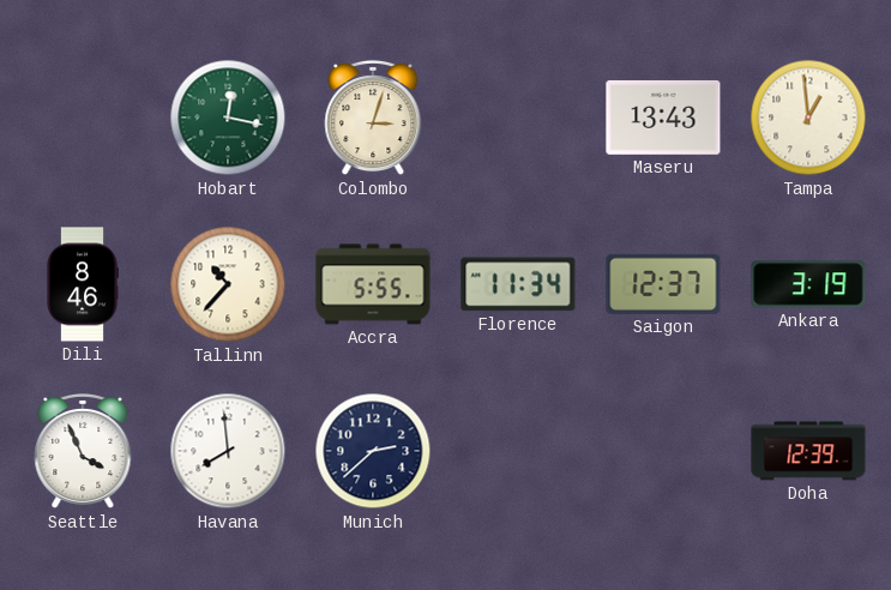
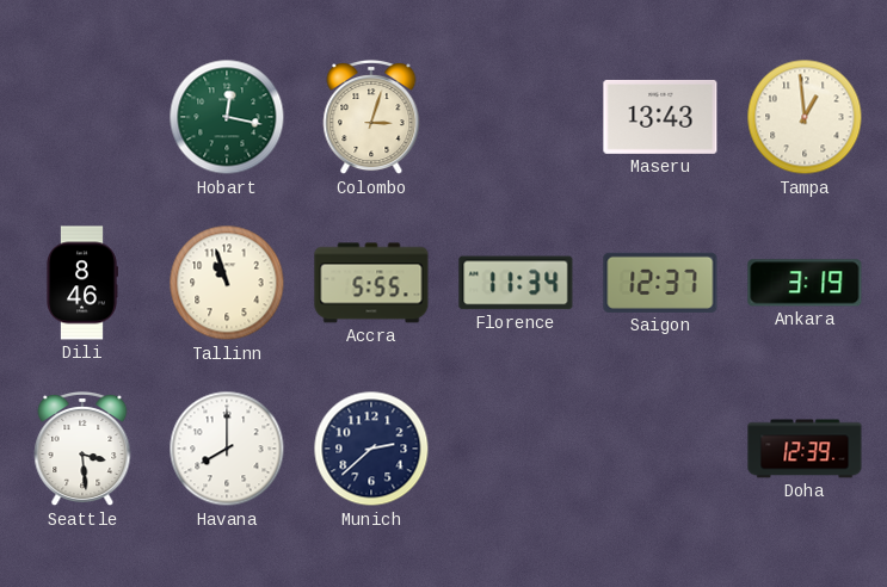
Tallinn: 10:37 -> 10:57
Seattle: 3:56 -> 3:29
Havana: 7:59 -> 8:00
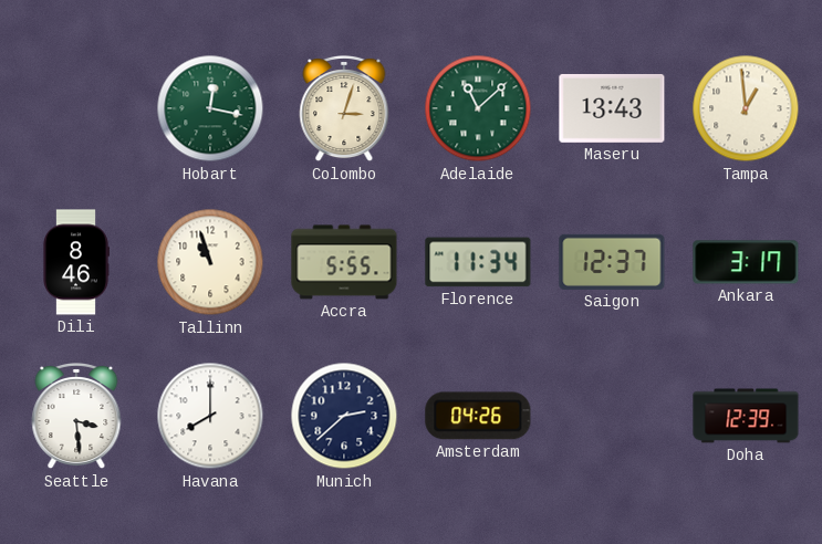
Adelaide: none -> 11:08
Ankara: 3:19 -> 3:17
Amsterdam: none -> 04:26
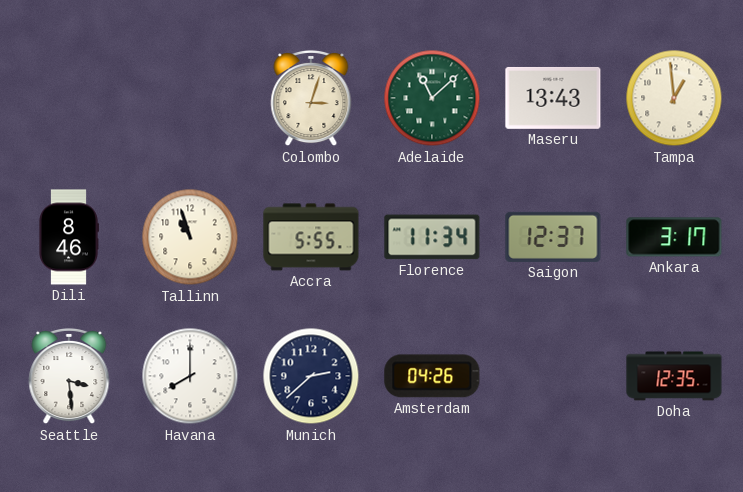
Hobart: 12:17 -> none
Doha: 12:39 -> 12:35
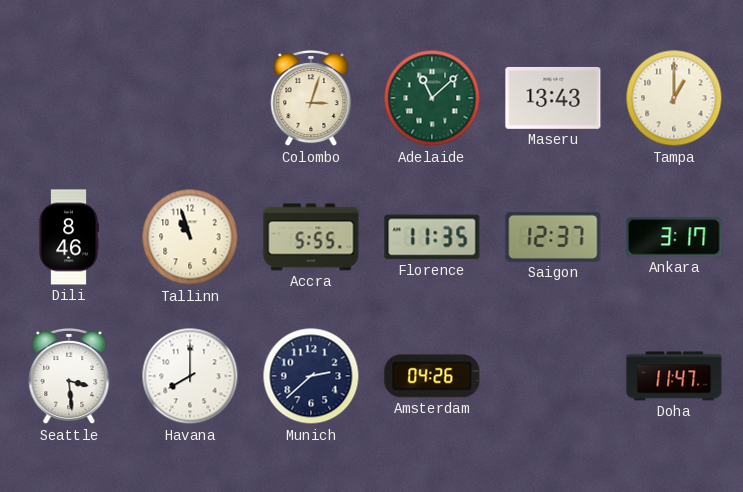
Tampa: 12:59 -> 1:00
Florence: 11:34 -> 11:35
Doha: 12:35 -> 11:47
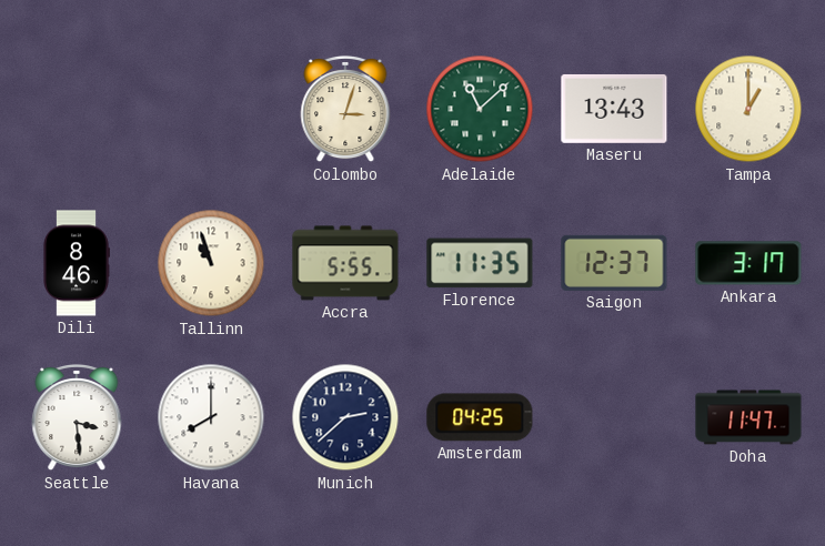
Amsterdam: 04:26 -> 04:25
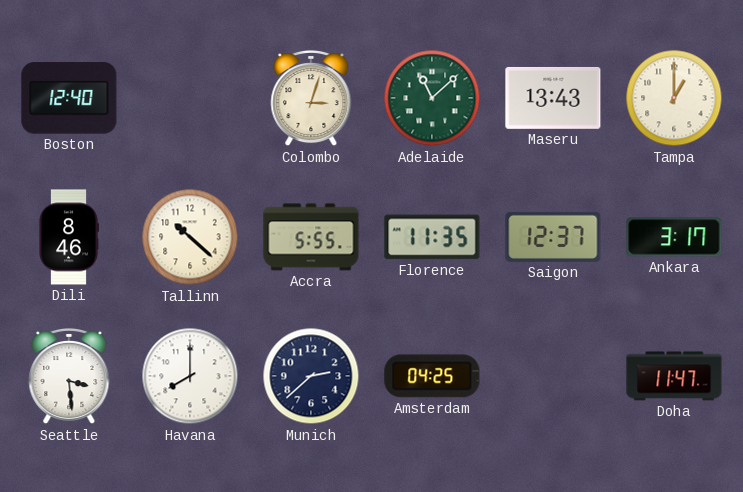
Boston: none -> 12:40
Tallinn: 10:57 -> 10:22
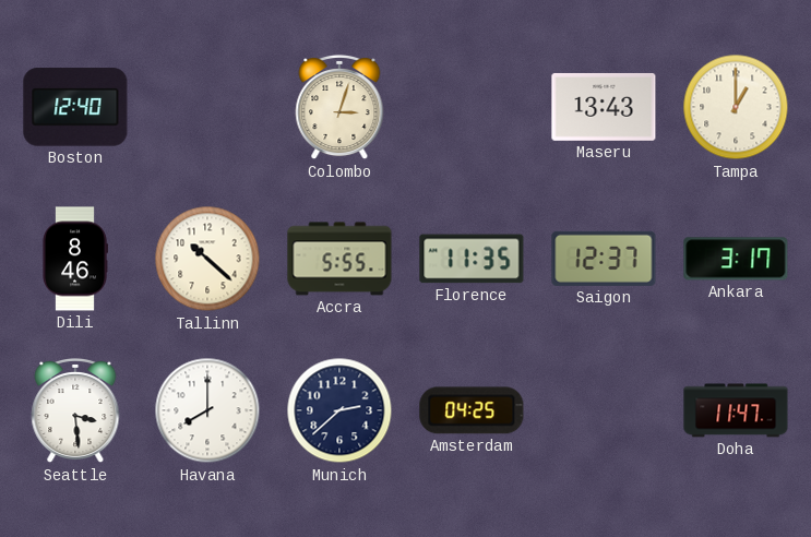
Adelaide: 11:08 -> none
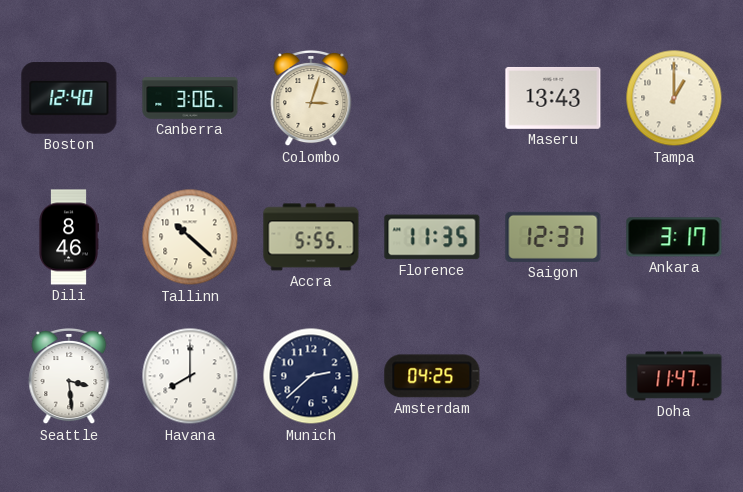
Canberra: none -> 3:06
